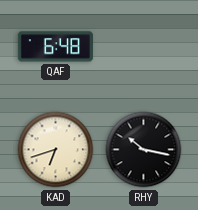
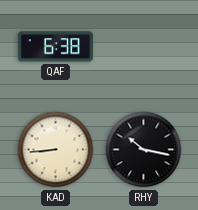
QAF: 6:48 -> 6:38
KAD: 6:42 -> 8:44
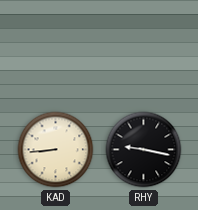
QAF: 6:38 -> none
RHY: 10:17 -> 9:17
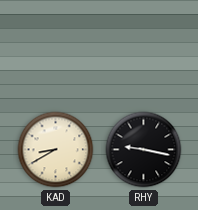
KAD: 8:44 -> 8:40
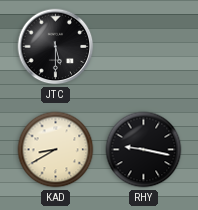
JTC: none -> 5:30
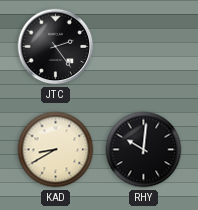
JTC: 5:30 -> 2:24
RHY: 9:17 -> 10:01
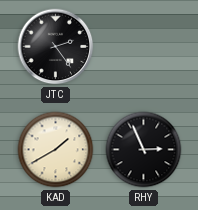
KAD: 8:40 -> 1:40
RHY: 10:01 -> 2:56
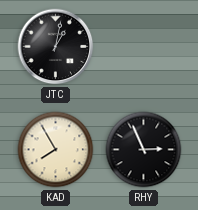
JTC: 2:24 -> 1:02
KAD: 1:40 -> 7:55
